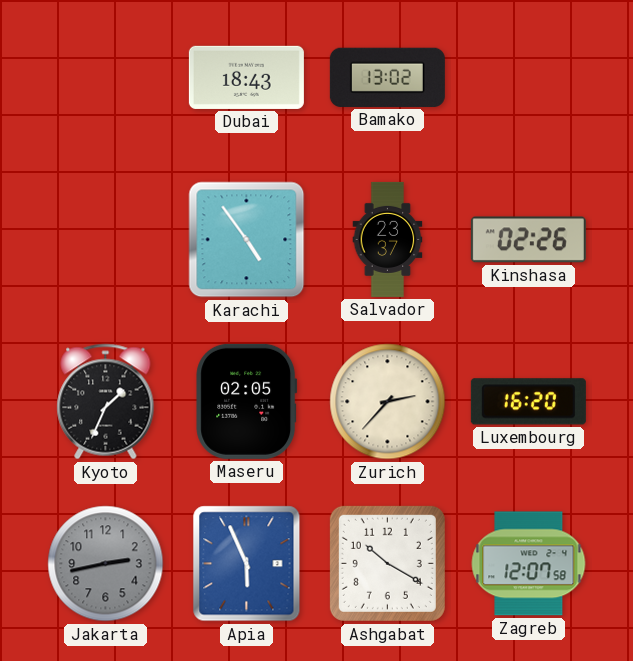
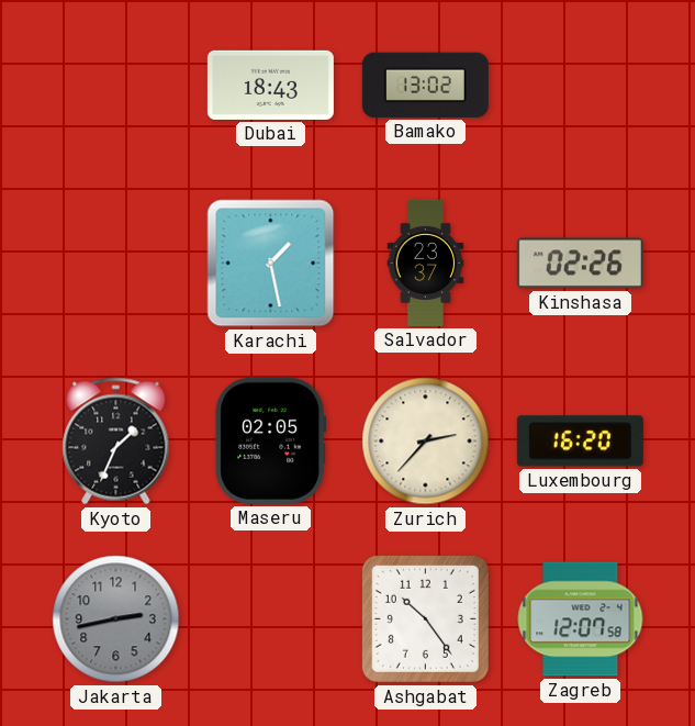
Karachi: 4:54 -> 1:28
Apia: 5:56 -> none
Ashgabat: 10:20 -> 10:24
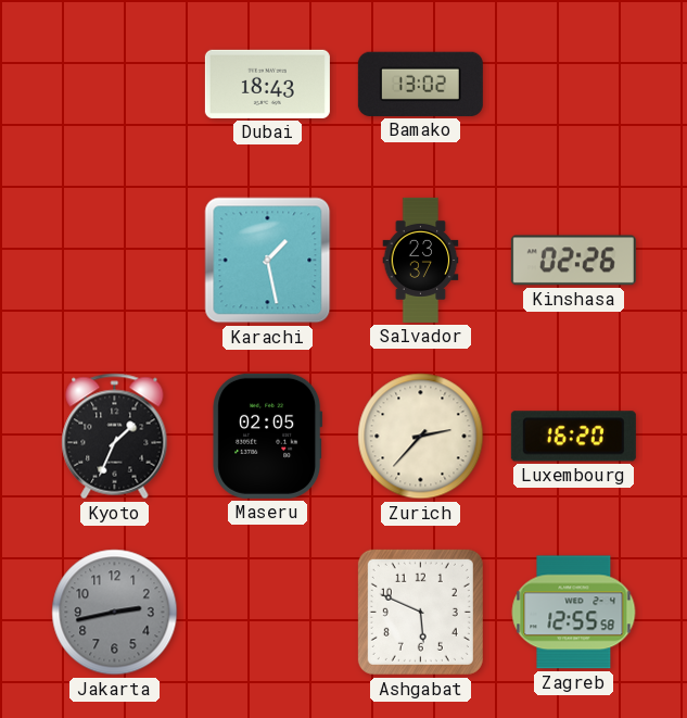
Ashgabat: 10:24 -> 5:49
Zagreb: 12:07 -> 12:55
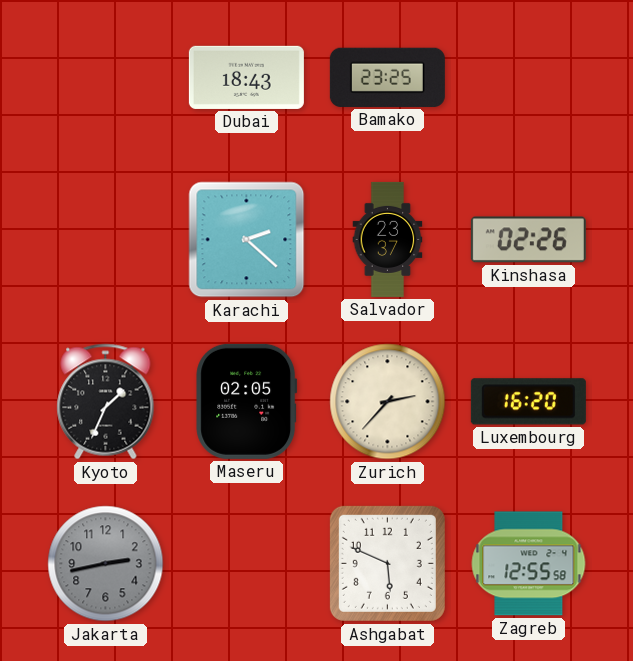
Bamako: 13:02 -> 23:25
Karachi: 1:28 -> 2:22
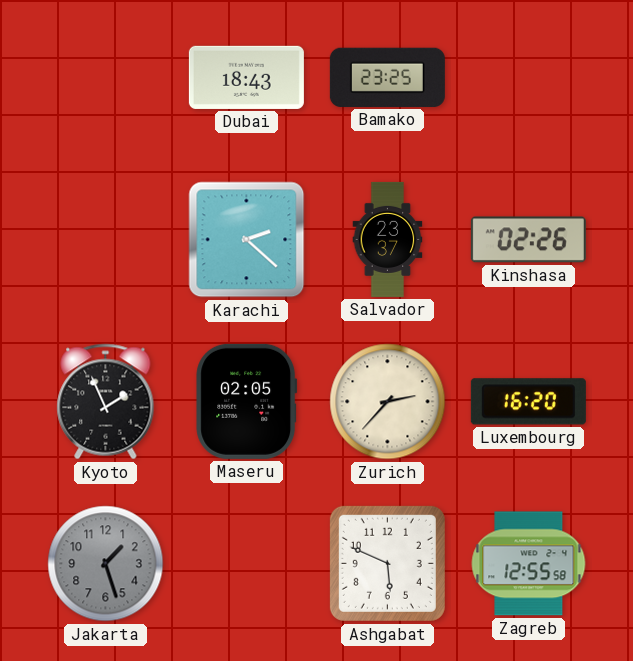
Kyoto: 1:34 -> 1:56
Jakarta: 2:43 -> 1:27
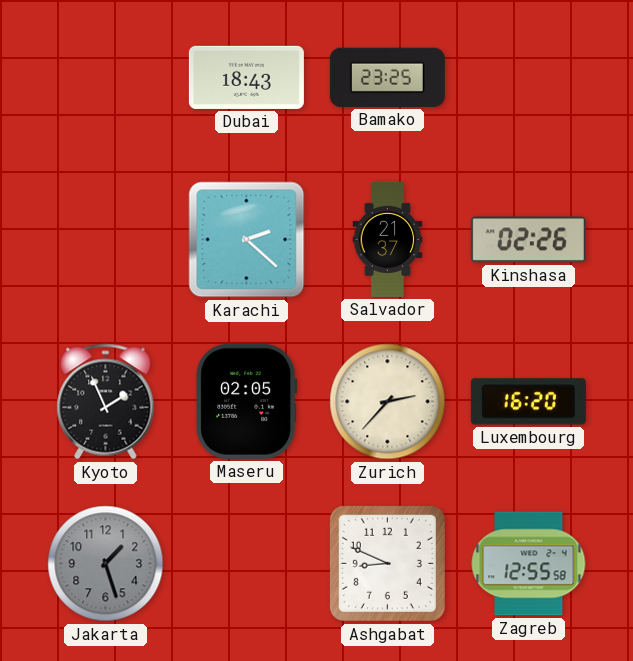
Salvador: 23:37 -> 21:37
Ashgabat: 5:49 -> 8:49
